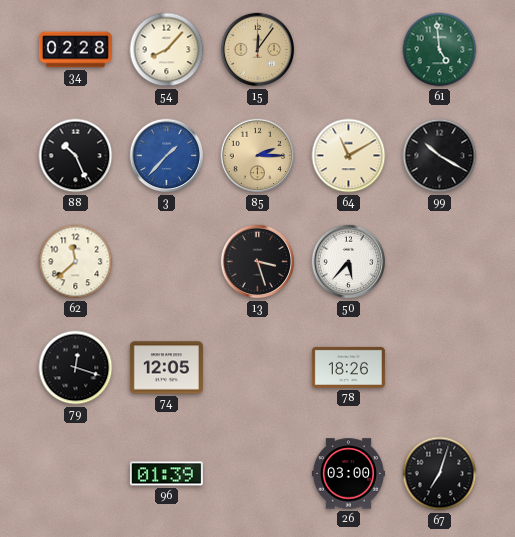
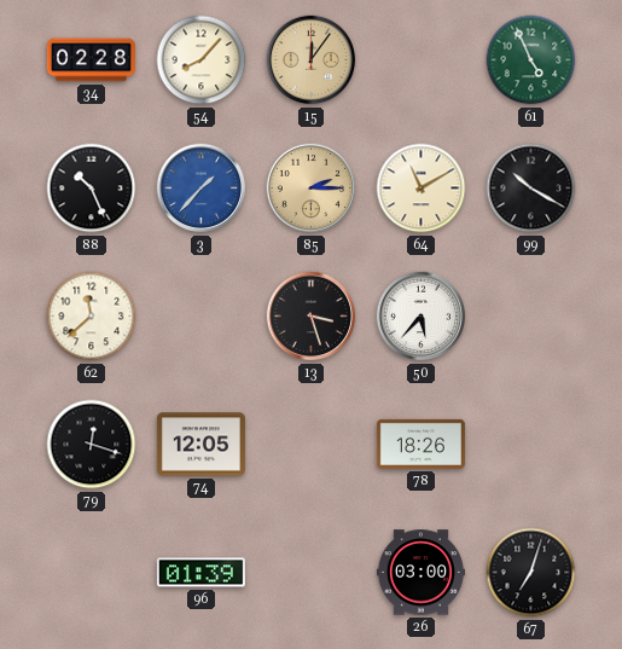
61: 4:59 -> 4:56
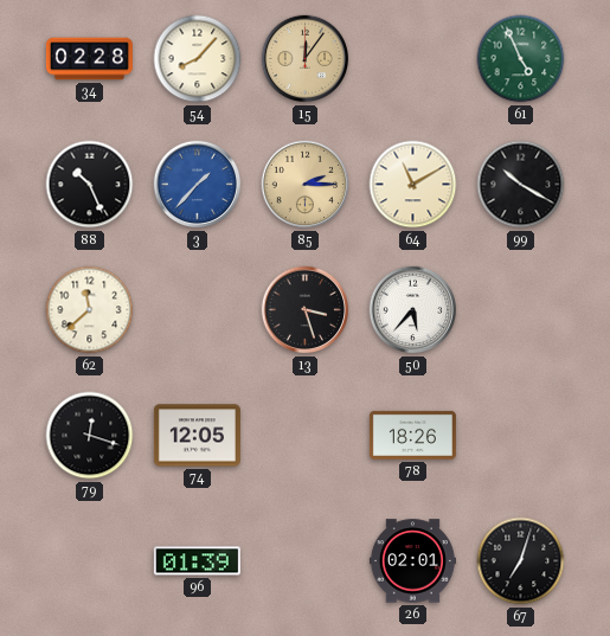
26: 03:00 -> 02:01
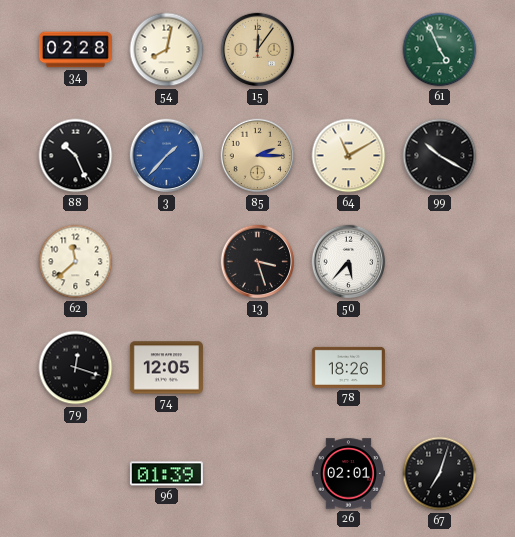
54: 8:07 -> 8:02
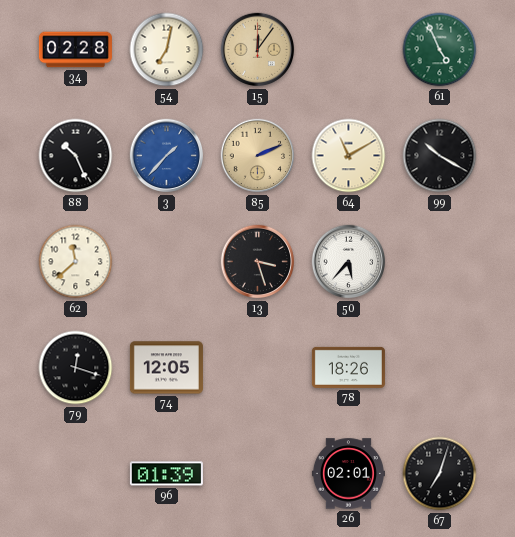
54: 8:02 -> 7:02
85: 2:15 -> 2:11
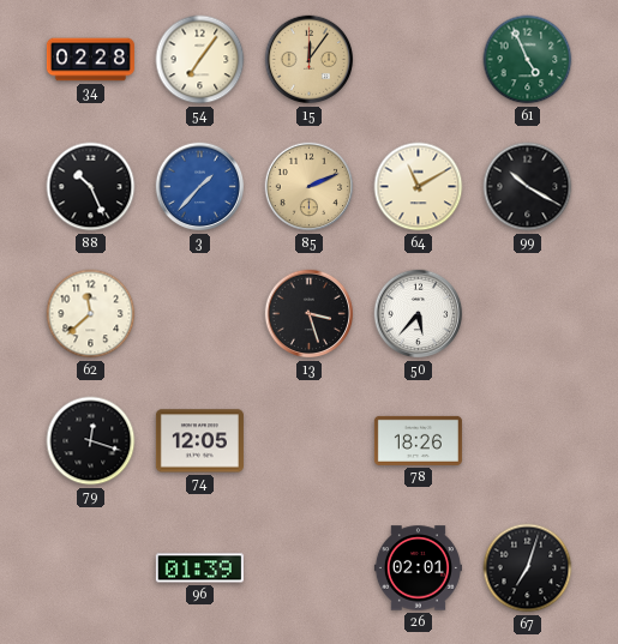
54: 7:02 -> 7:06
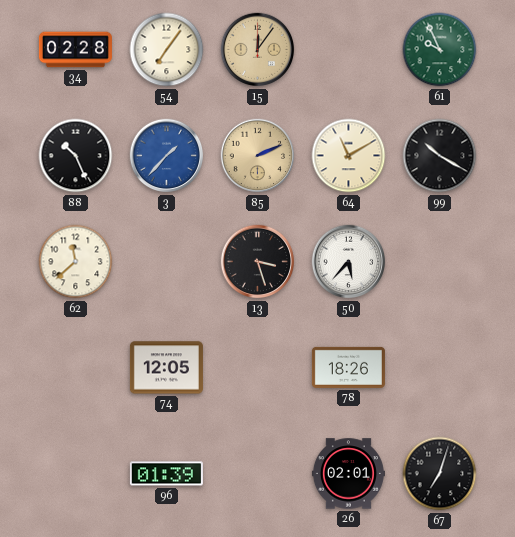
61: 4:56 -> 9:56
79: 12:18 -> none
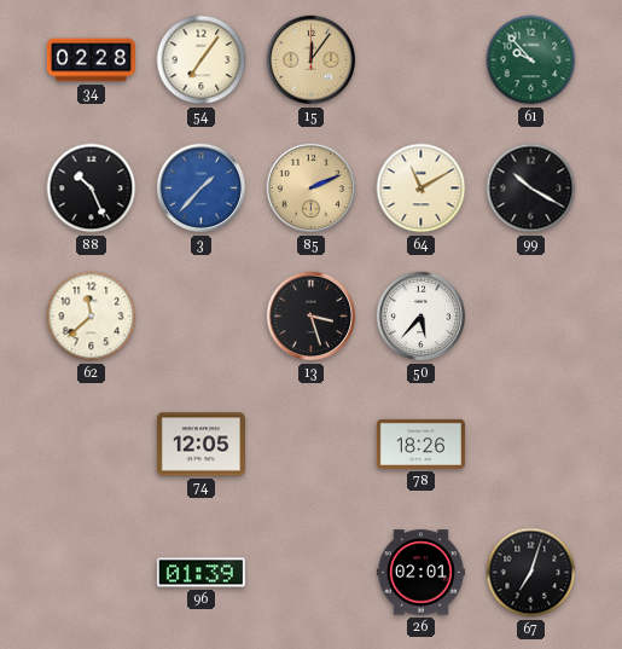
61: 9:56 -> 9:53
